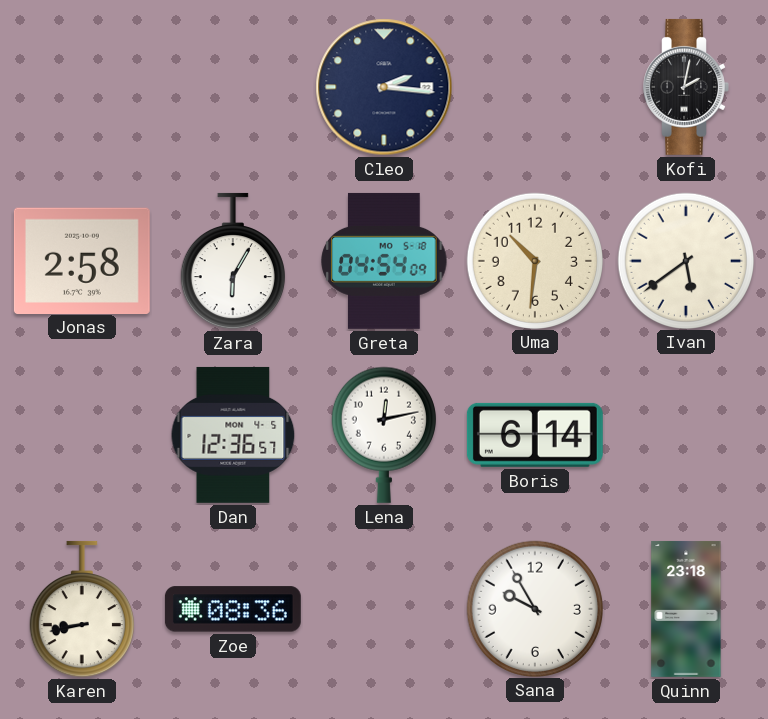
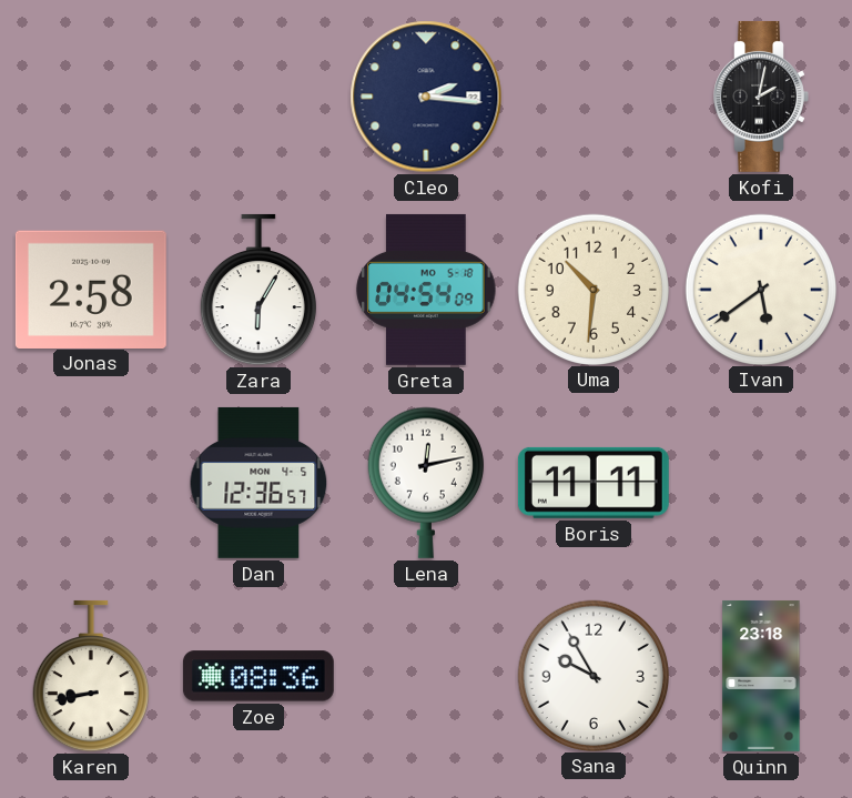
Boris: 6:14 -> 11:11
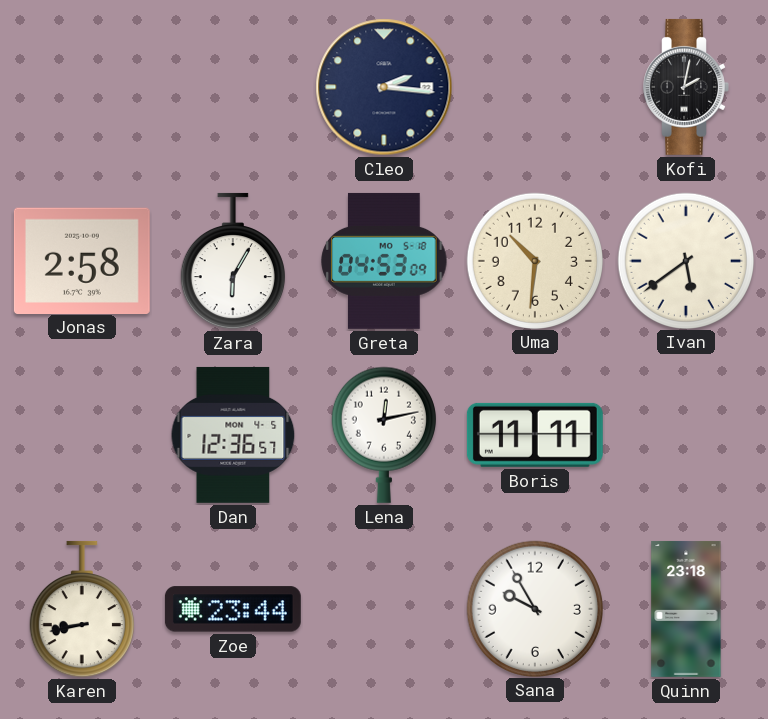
Greta: 04:54 -> 04:53
Zoe: 08:36 -> 23:44
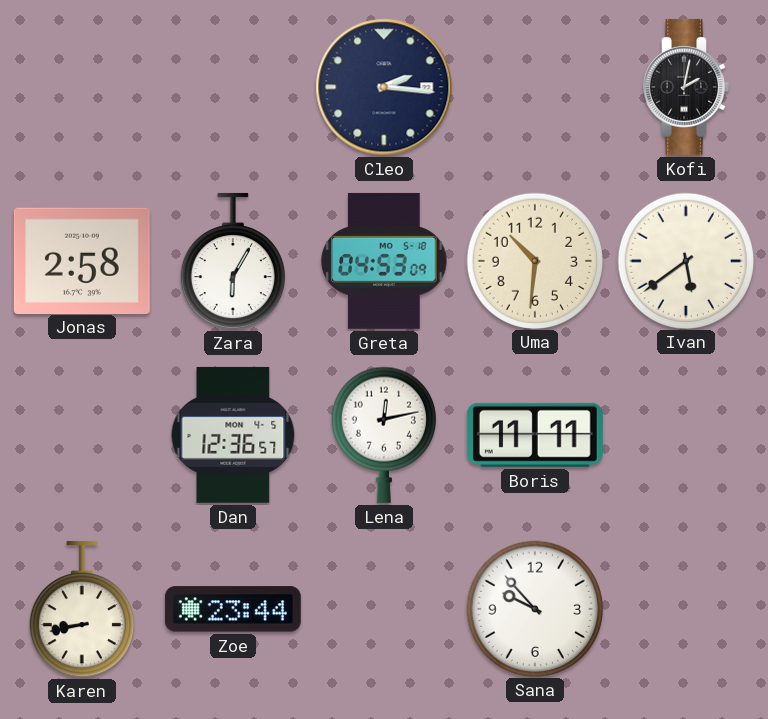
Sana: 9:55 -> 9:53
Quinn: 23:18 -> none
